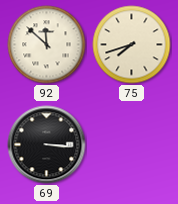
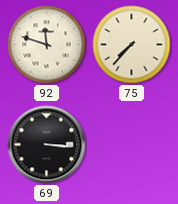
92: 11:52 -> 11:48
75: 7:42 -> 7:37
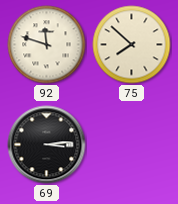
75: 7:37 -> 7:52
69: 3:16 -> 3:14
